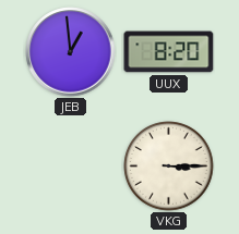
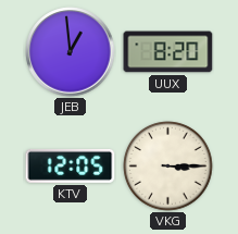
KTV: none -> 12:05
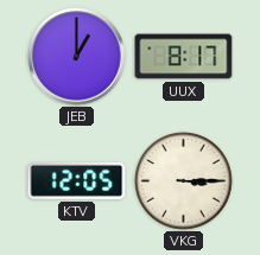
JEB: 12:59 -> 1:00
UUX: 8:20 -> 8:17
